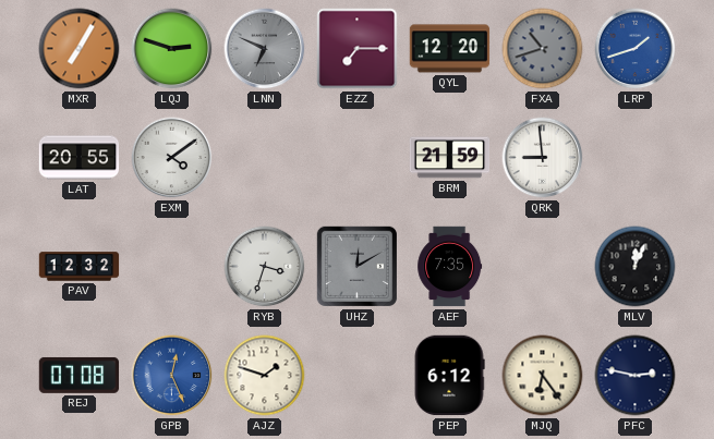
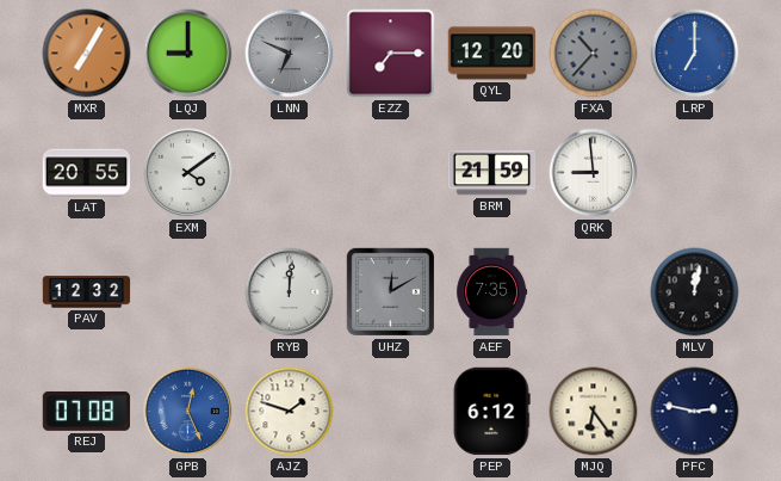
LQJ: 2:48 -> 9:00
FXA: 10:42 -> 10:37
LRP: 1:42 -> 7:00
RYB: 3:33 -> 12:01
MLV: 12:04 -> 12:02
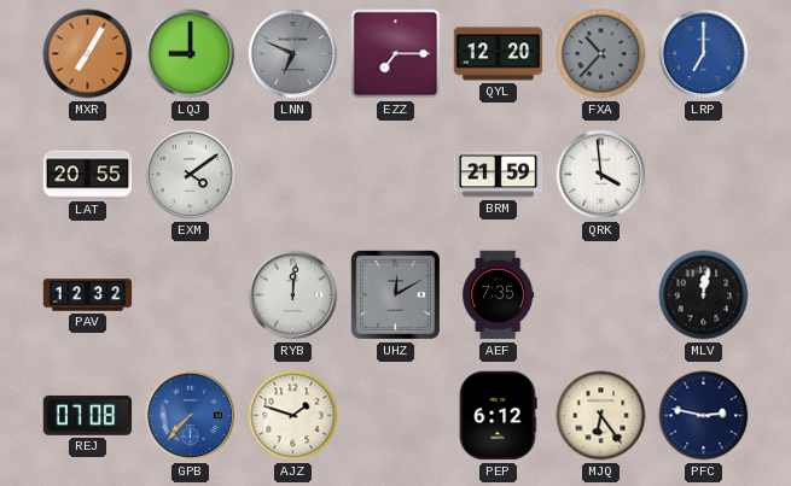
QRK: 8:59 -> 3:59
GPB: 12:26 -> 7:37
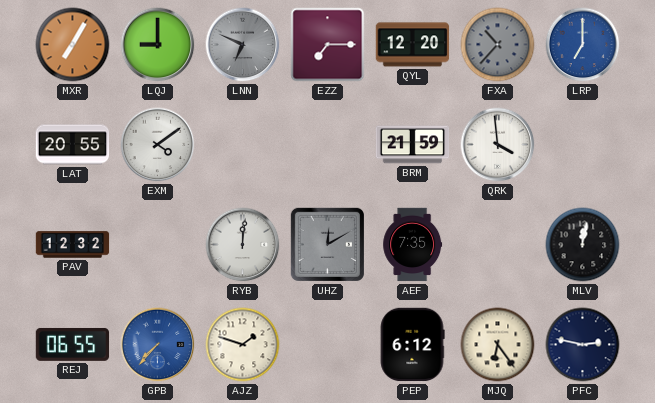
REJ: 07:08 -> 06:55
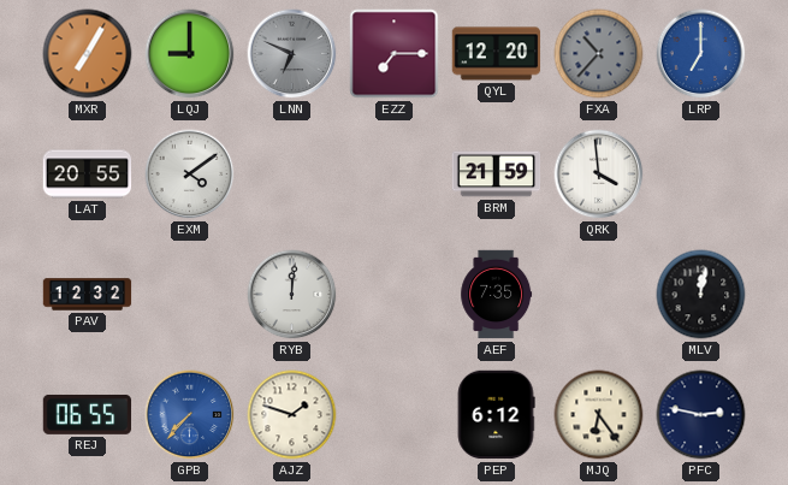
UHZ: 12:10 -> none
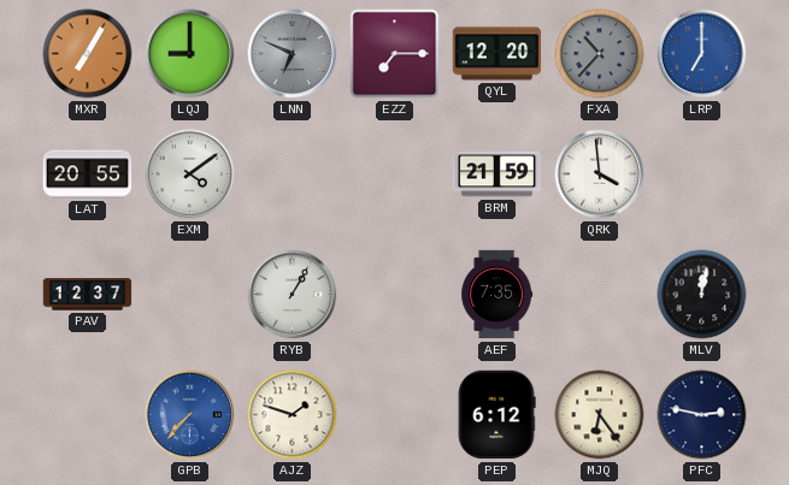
PAV: 12:32 -> 12:37
RYB: 12:01 -> 1:05
REJ: 06:55 -> none
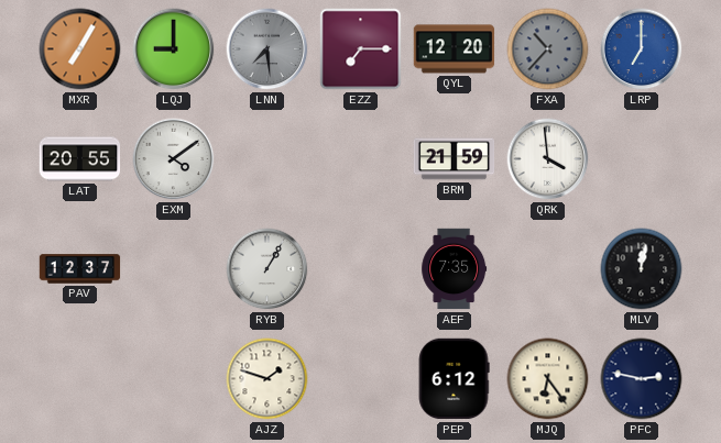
LNN: 6:49 -> 7:29
GPB: 7:37 -> none
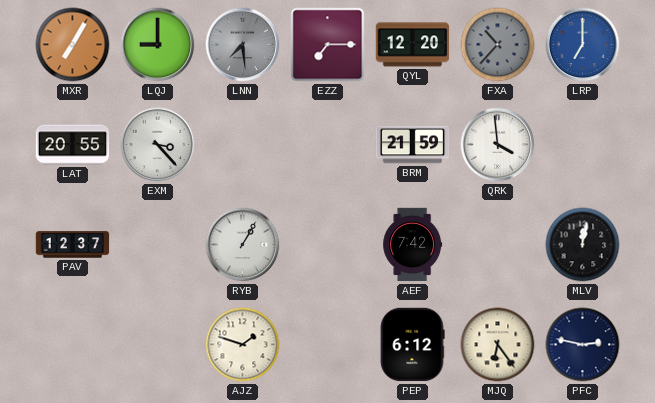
EXM: 4:09 -> 3:23
AEF: 7:35 -> 7:42
